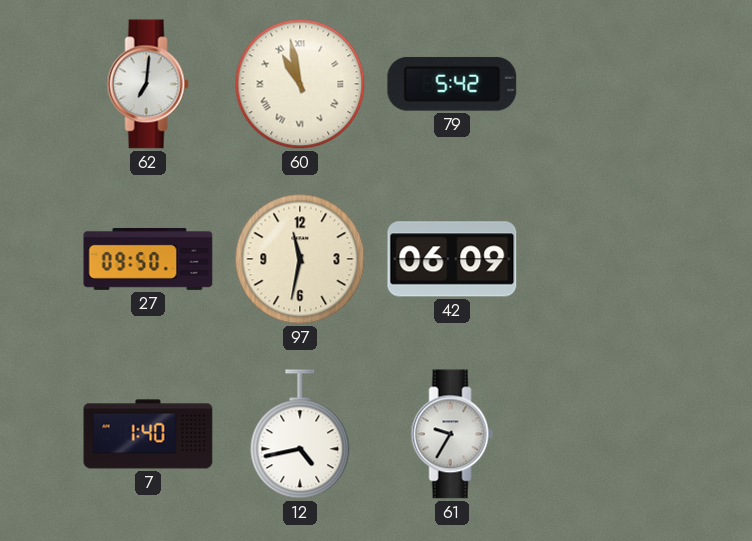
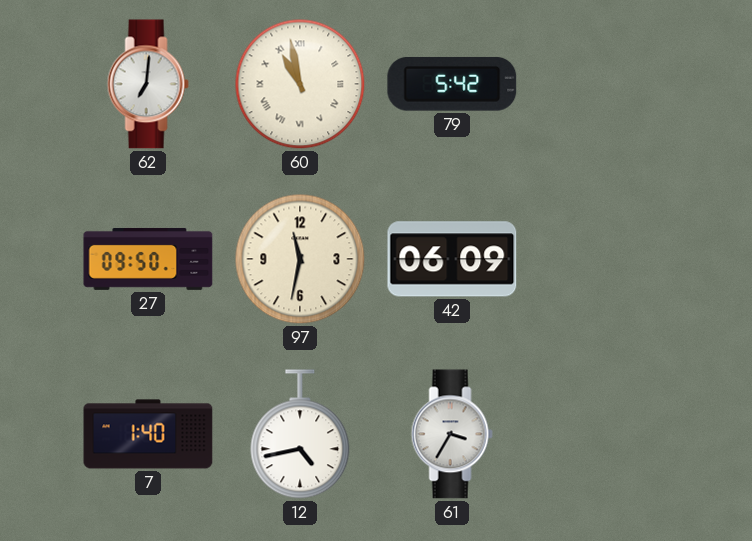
61: 9:35 -> 3:35
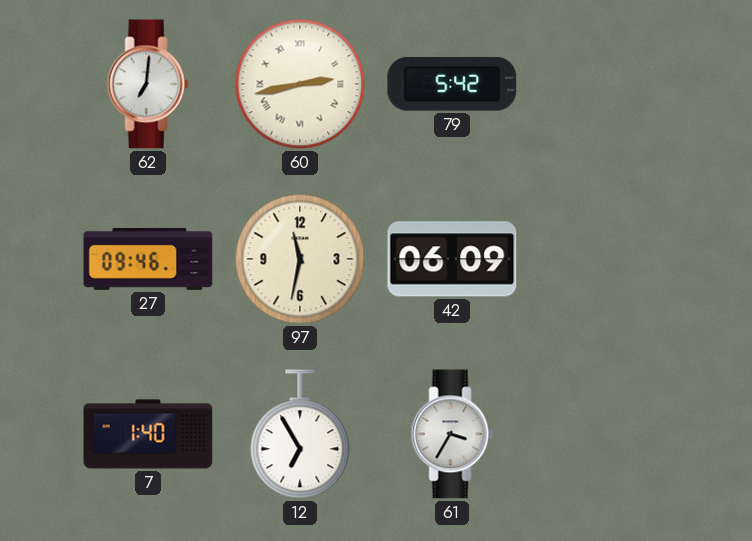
60: 10:58 -> 2:43
27: 09:50 -> 09:46
12: 4:43 -> 6:55
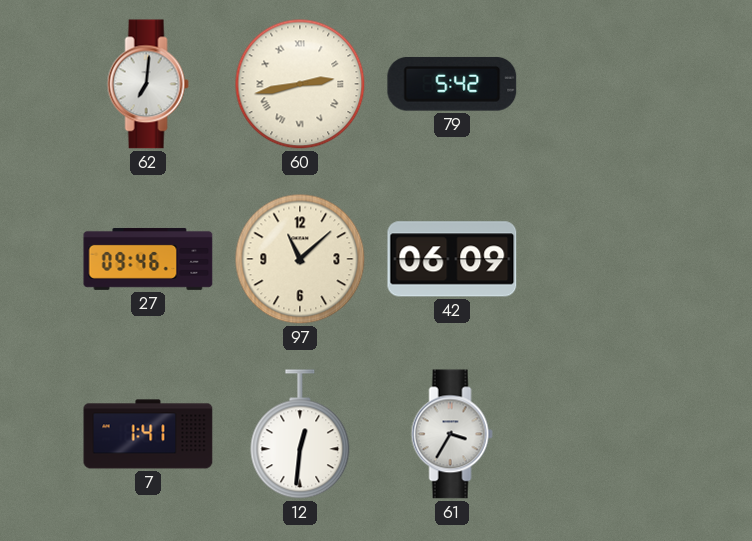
97: 11:32 -> 11:08
7: 1:40 -> 1:41
12: 6:55 -> 12:31
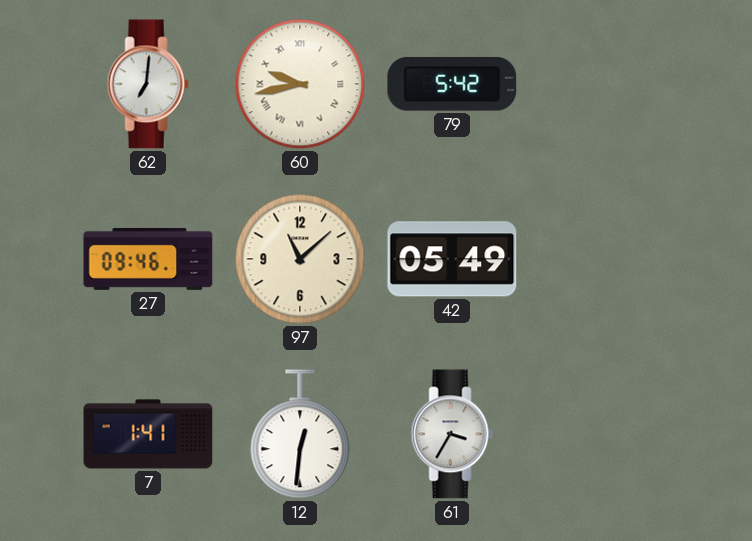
60: 2:43 -> 9:43
42: 06:09 -> 05:49
